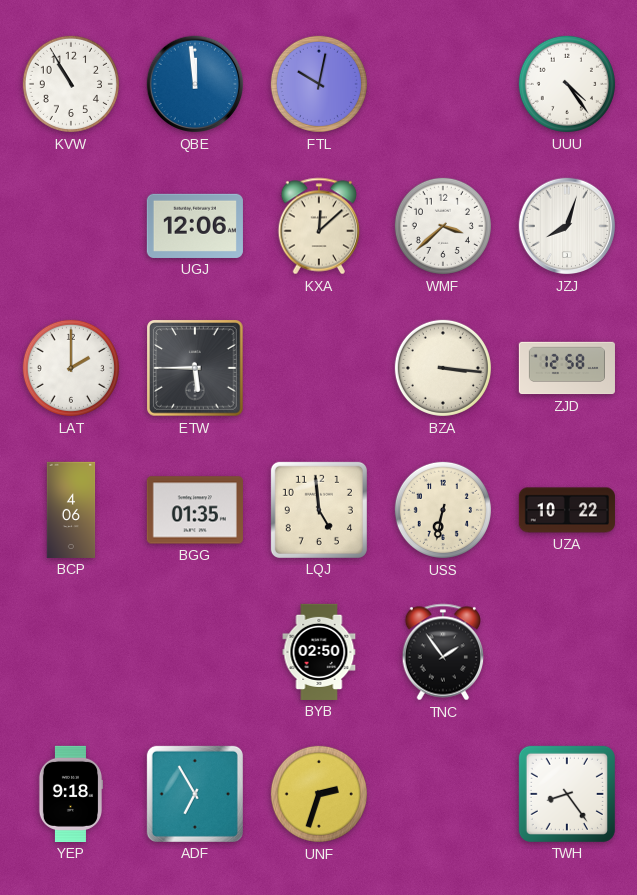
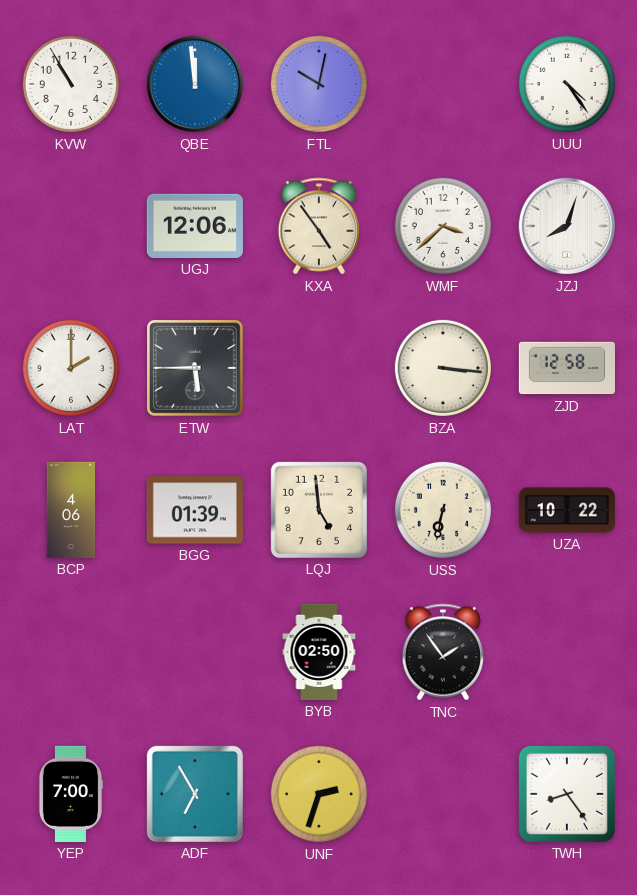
KXA: 12:08 -> 4:54
BGG: 01:35 -> 01:39
YEP: 9:18 -> 7:00
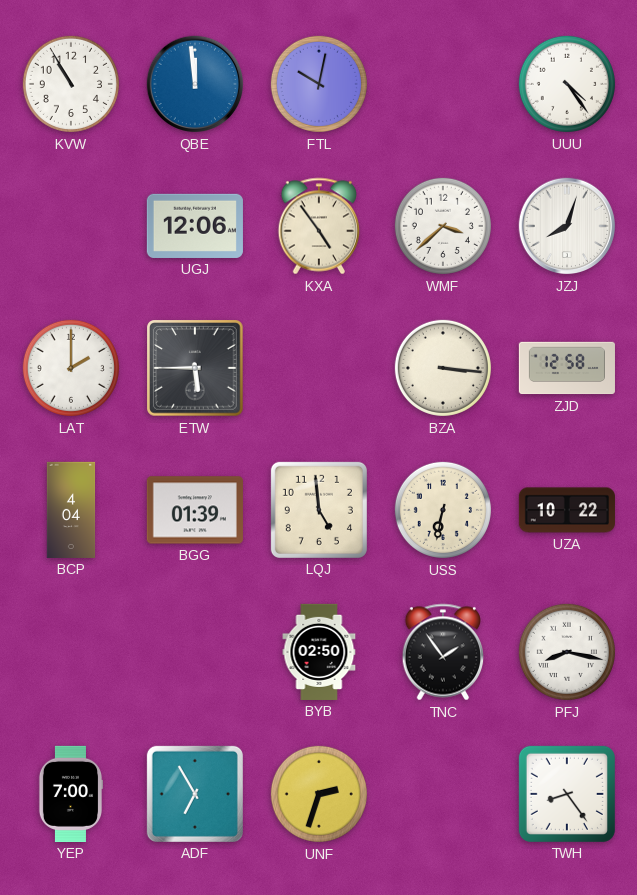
BCP: 4:06 -> 4:04
PFJ: none -> 8:17
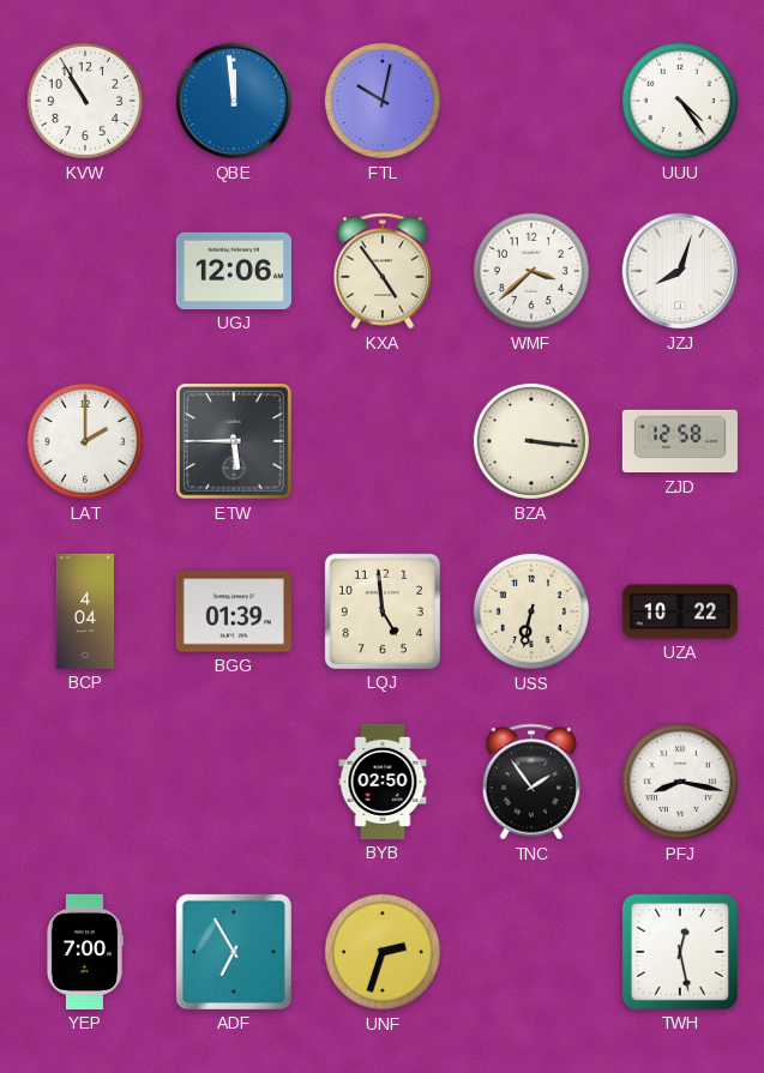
TWH: 8:24 -> 12:28
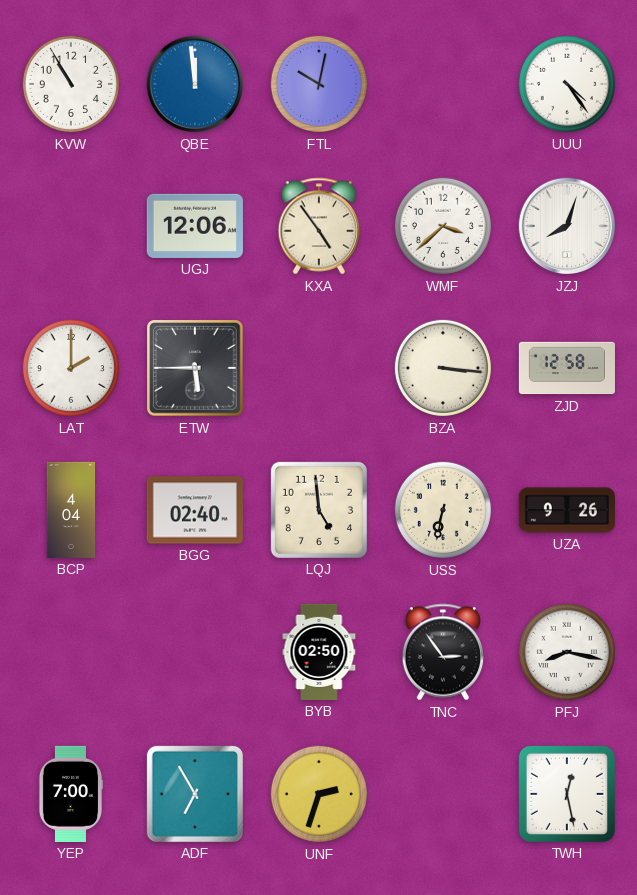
BGG: 01:39 -> 02:40
UZA: 10:22 -> 9:26
TNC: 1:54 -> 2:54
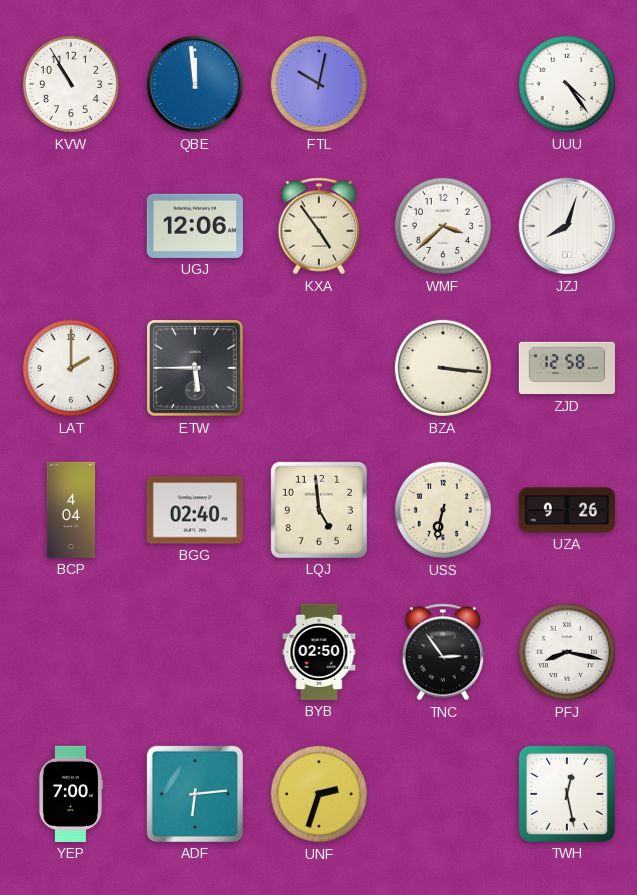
ADF: 6:55 -> 6:14
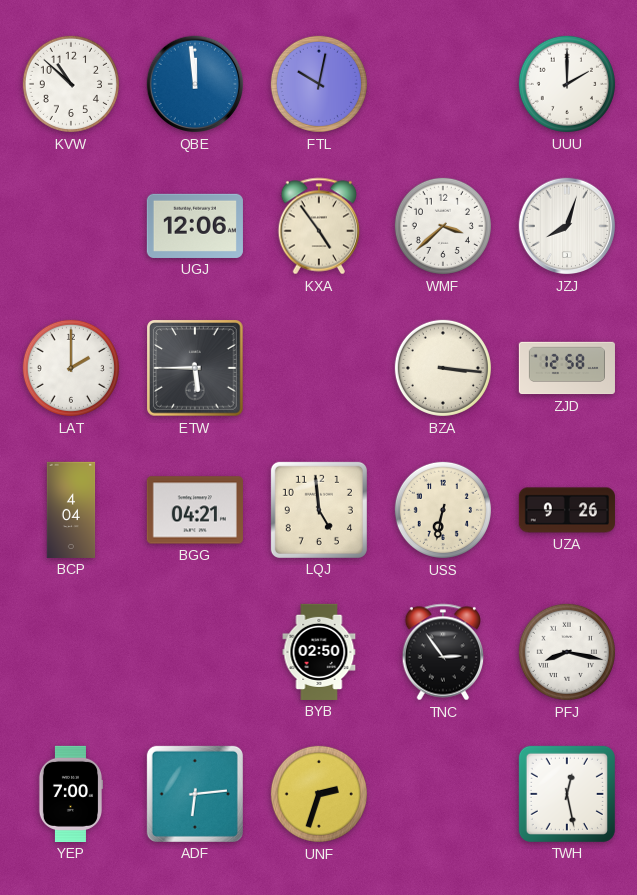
KVW: 10:55 -> 10:52
UUU: 4:24 -> 2:00
BGG: 02:40 -> 04:21
